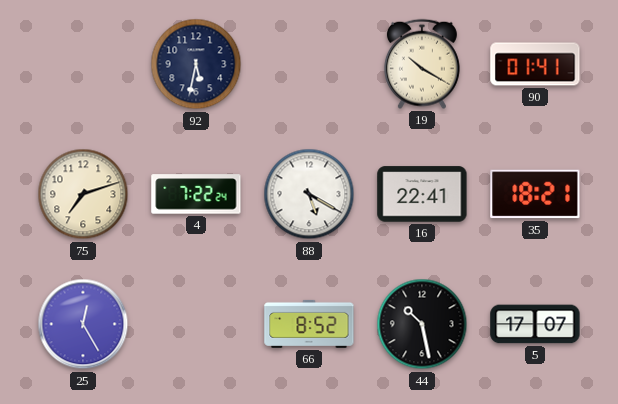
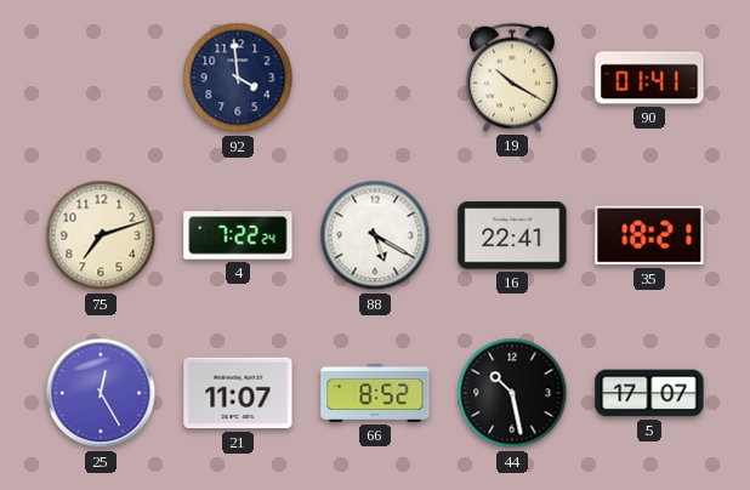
92: 5:32 -> 3:59
21: none -> 11:07
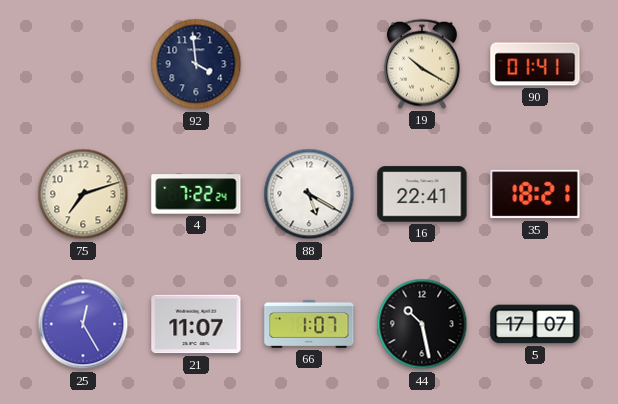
66: 8:52 -> 1:07
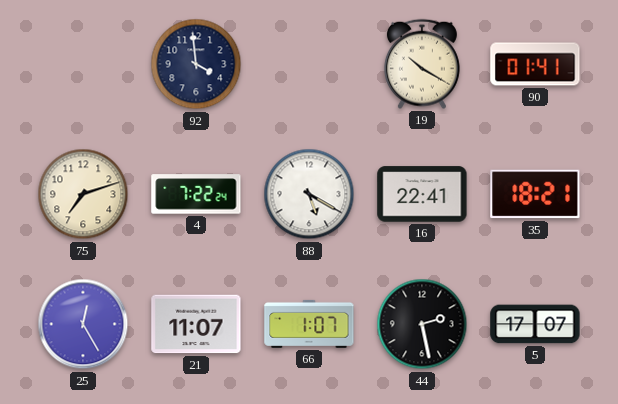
44: 10:28 -> 2:28
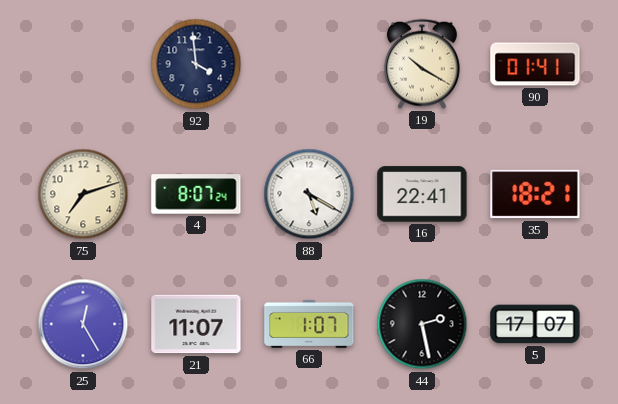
4: 7:22 -> 8:07
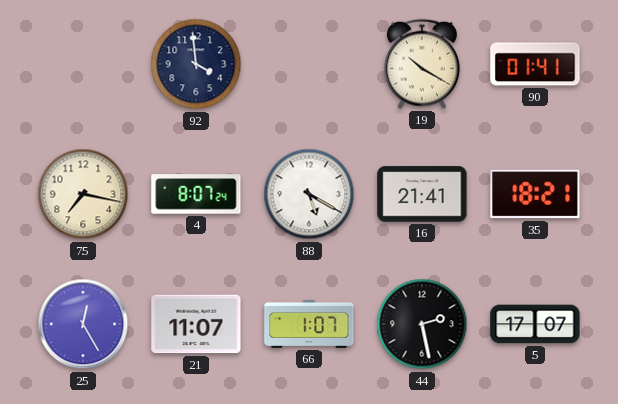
75: 7:12 -> 7:17
16: 22:41 -> 21:41
